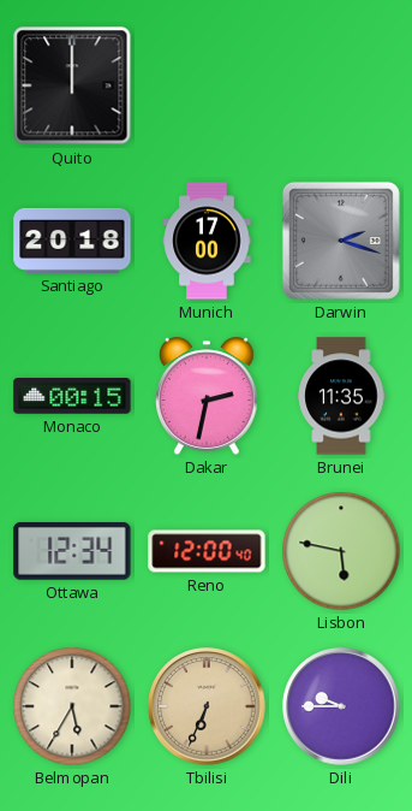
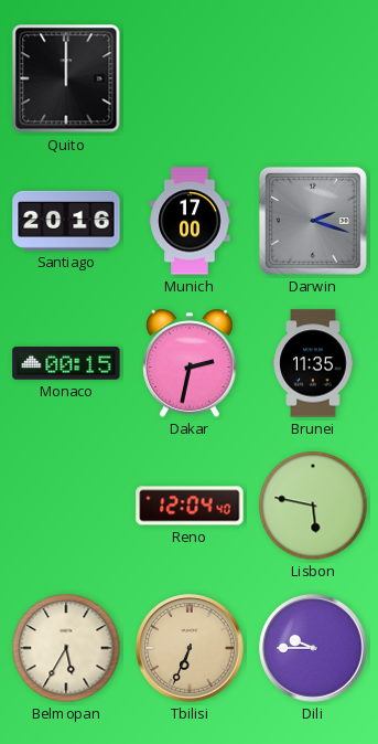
Santiago: 20:18 -> 20:16
Ottawa: 12:34 -> none
Reno: 12:00 -> 12:04
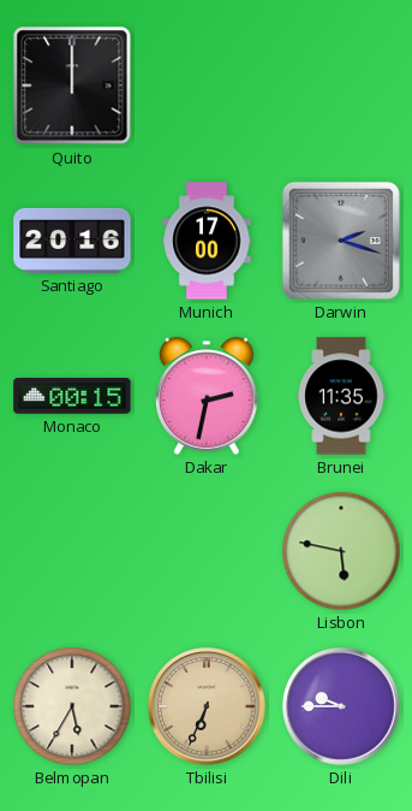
Reno: 12:04 -> none
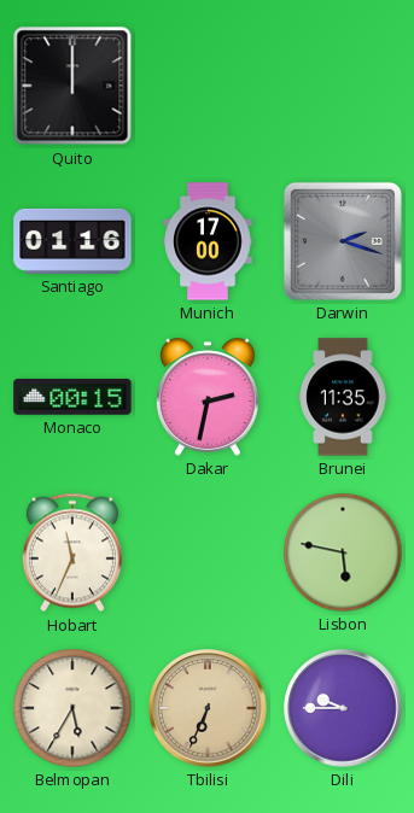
Santiago: 20:16 -> 01:16
Hobart: none -> 11:34
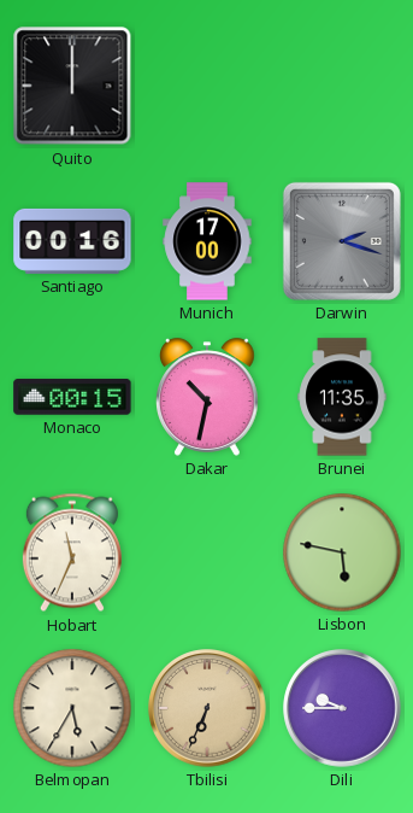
Santiago: 01:16 -> 00:16
Dakar: 2:32 -> 10:32
